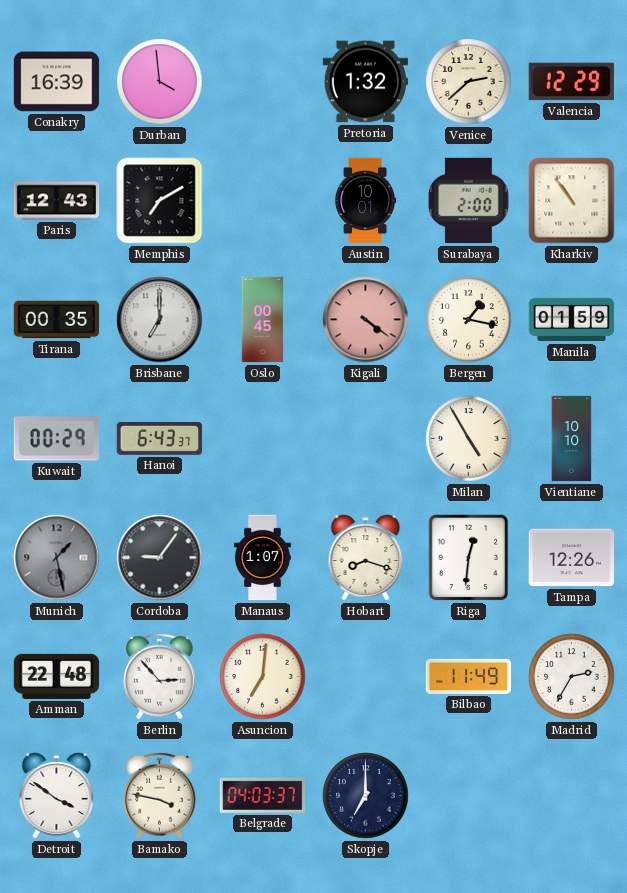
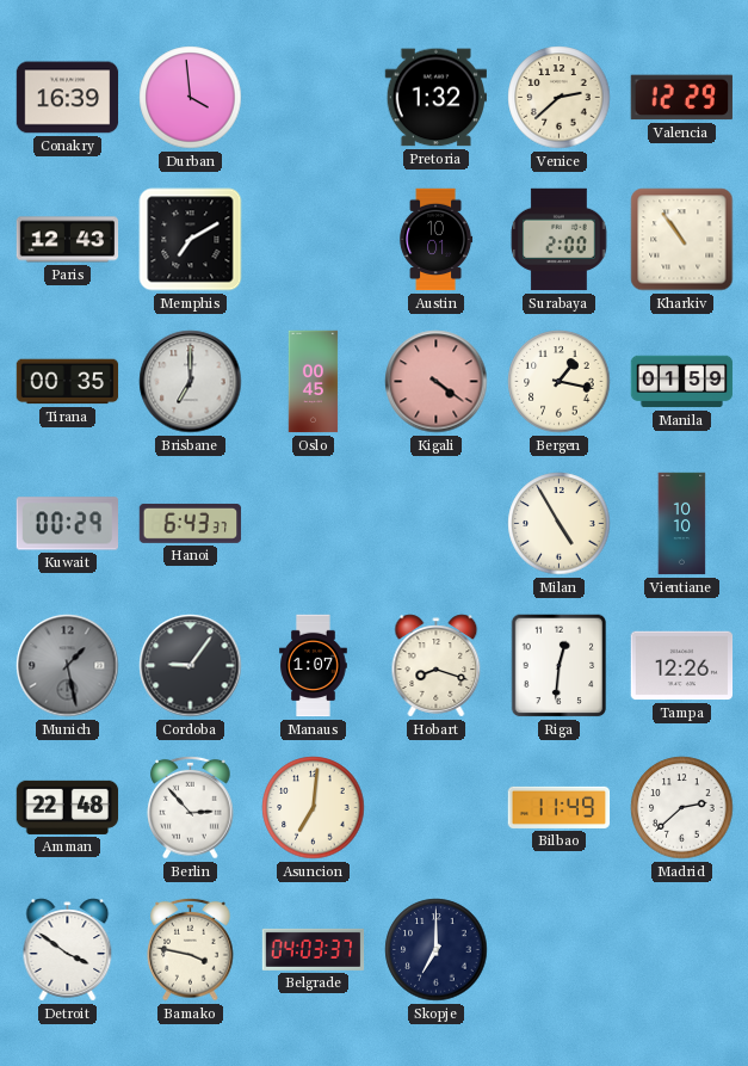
Madrid: 2:35 -> 2:38
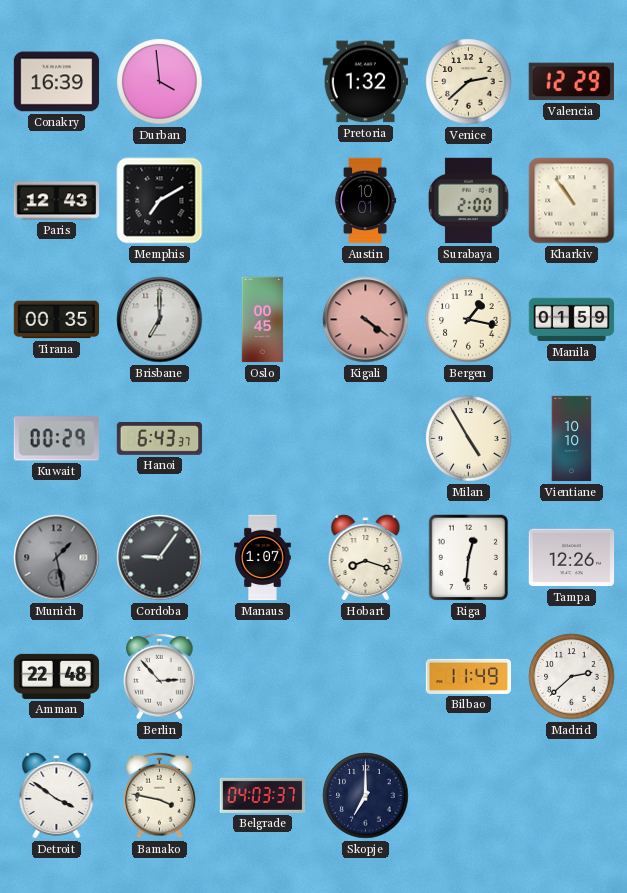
Asuncion: 7:01 -> none
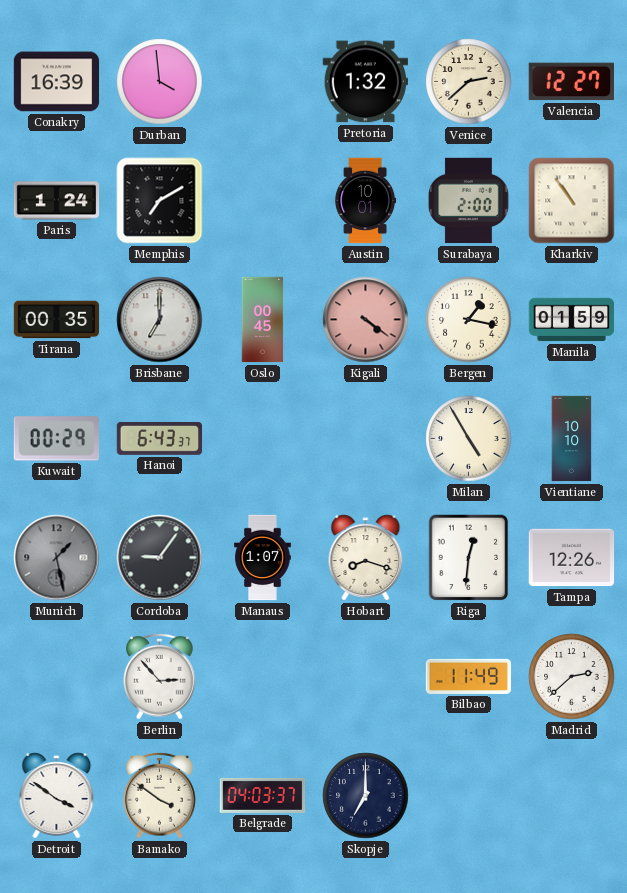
Valencia: 12:29 -> 12:27
Paris: 12:43 -> 1:24
Amman: 22:48 -> none
Bamako: 3:47 -> 3:51
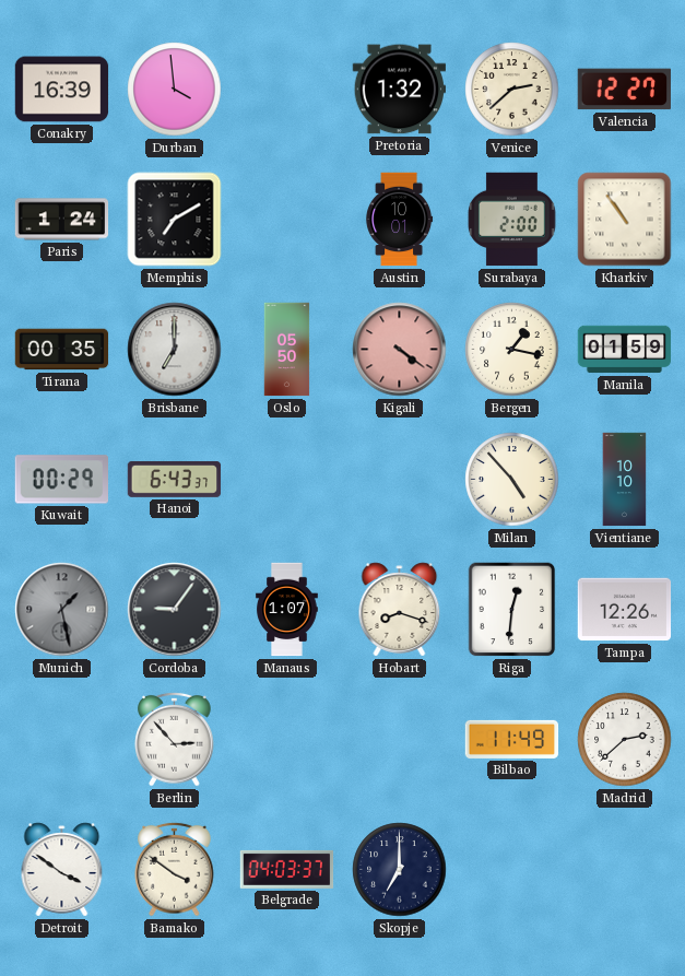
Oslo: 00:45 -> 05:50
Milan: 4:55 -> 4:53
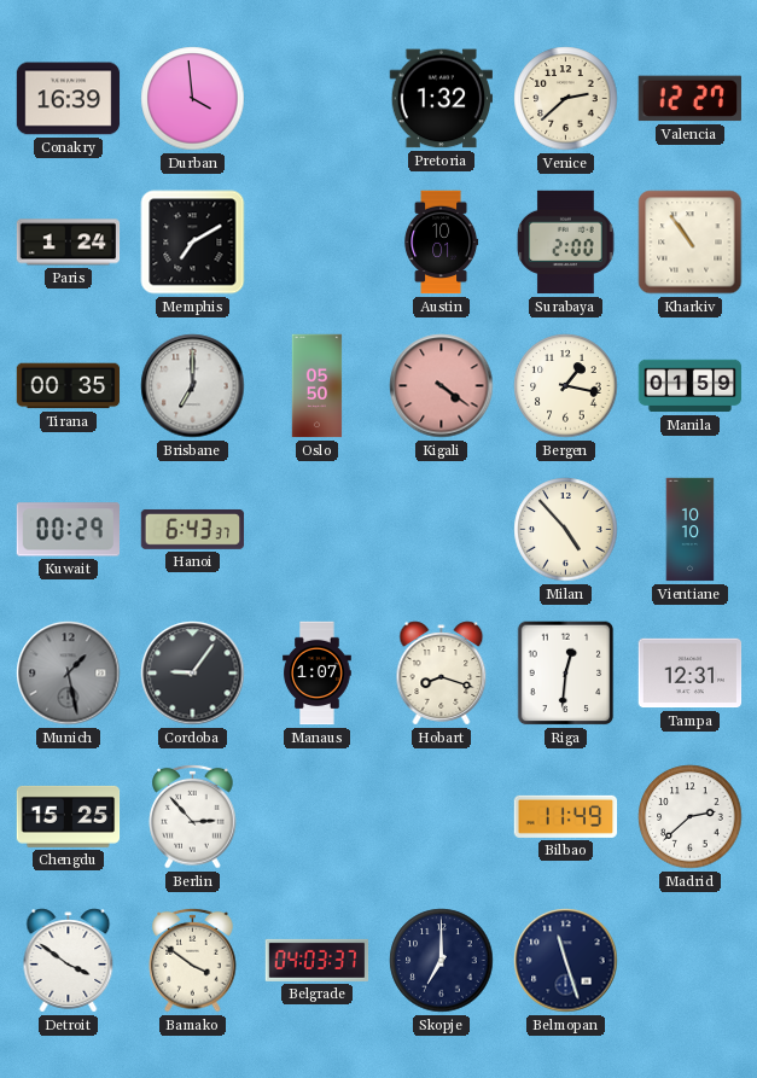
Tampa: 12:26 -> 12:31
Chengdu: none -> 15:25
Belmopan: none -> 11:27
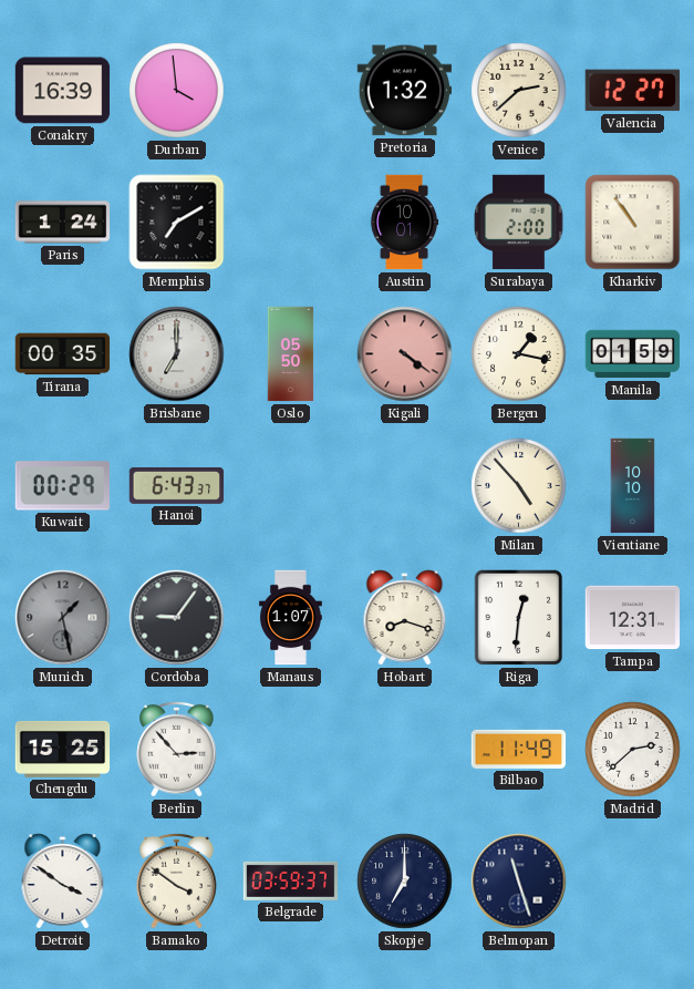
Belgrade: 04:03 -> 03:59
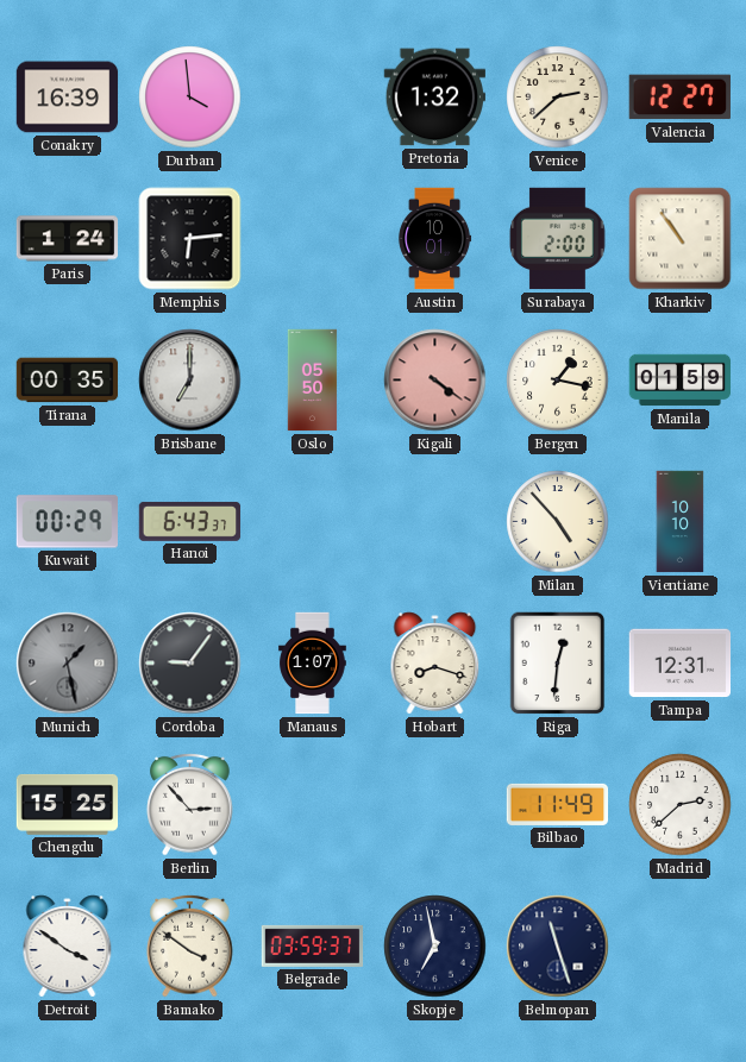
Memphis: 7:10 -> 6:14
Skopje: 7:00 -> 6:58
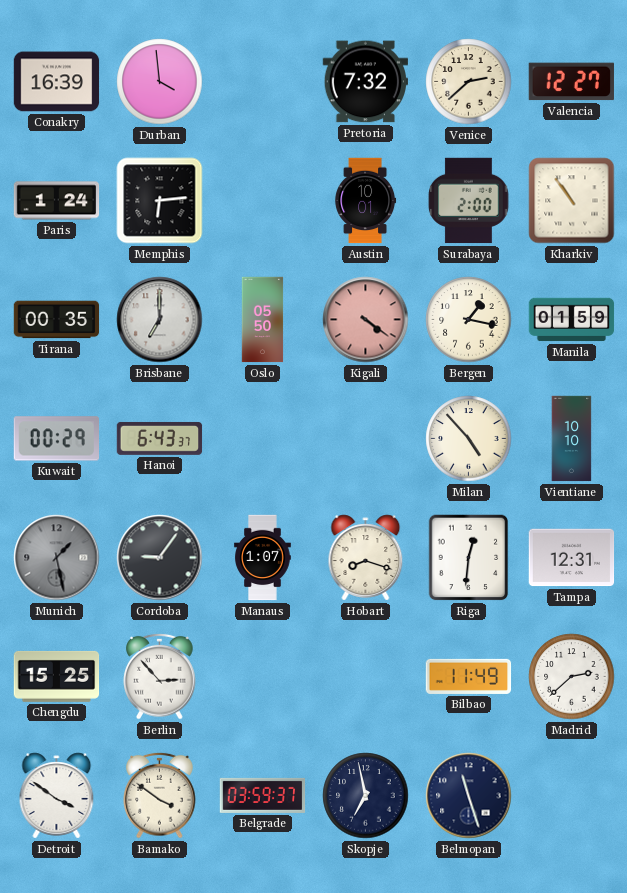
Pretoria: 1:32 -> 7:32
